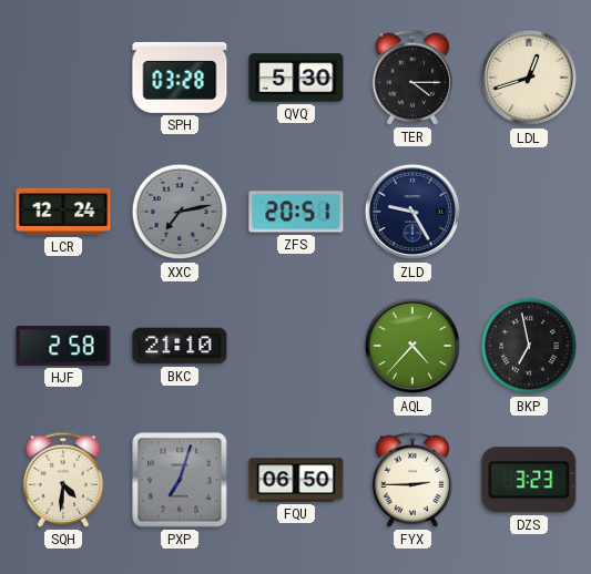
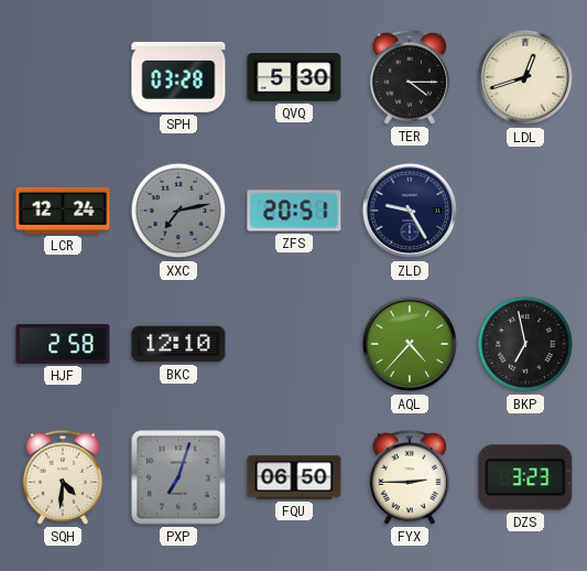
BKC: 21:10 -> 12:10
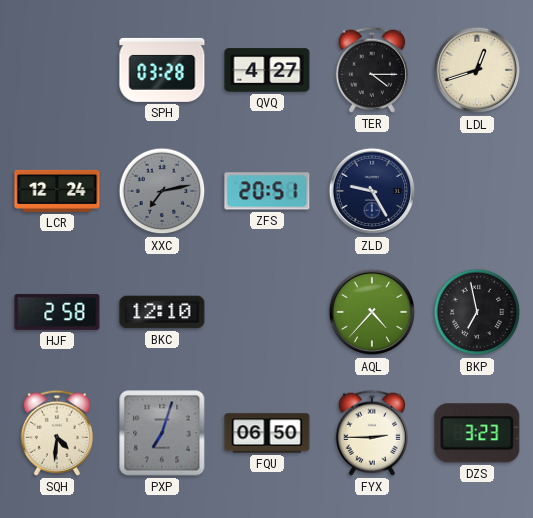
QVQ: 5:30 -> 4:27
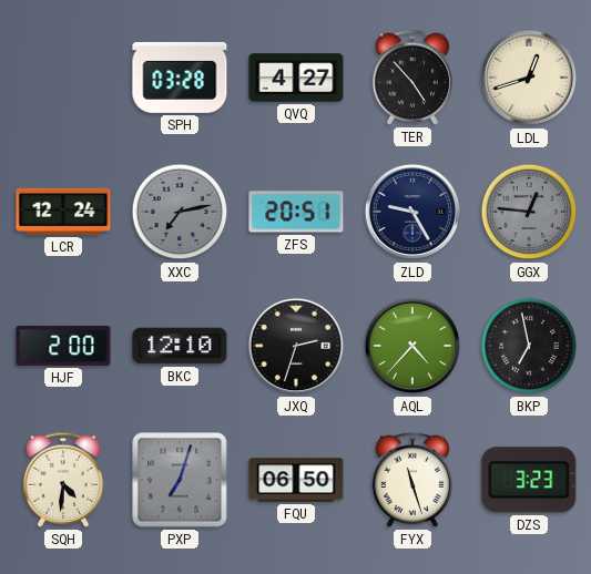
TER: 4:15 -> 4:53
GGX: none -> 12:46
HJF: 2:58 -> 2:00
JXQ: none -> 2:33
FYX: 2:45 -> 11:27
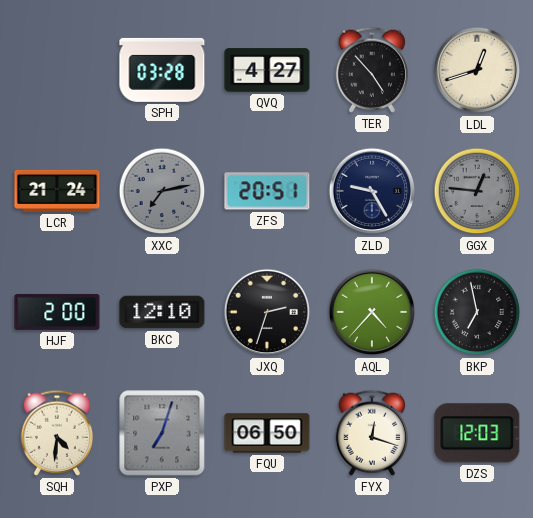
LCR: 12:24 -> 21:24
FYX: 11:27 -> 12:18
DZS: 3:23 -> 12:03
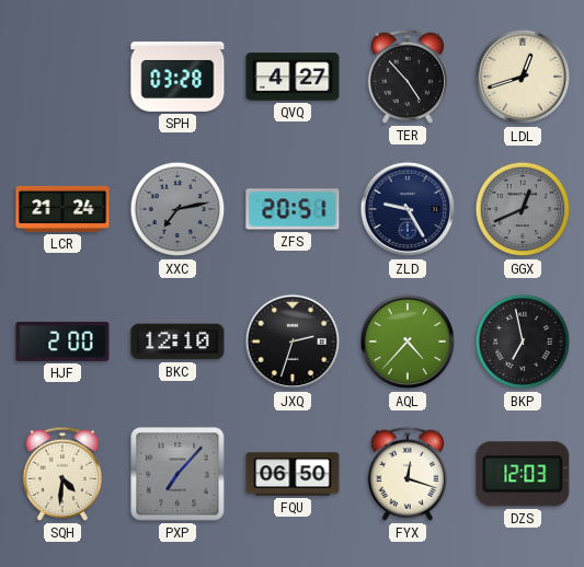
GGX: 12:46 -> 12:41
PXP: 7:03 -> 7:07
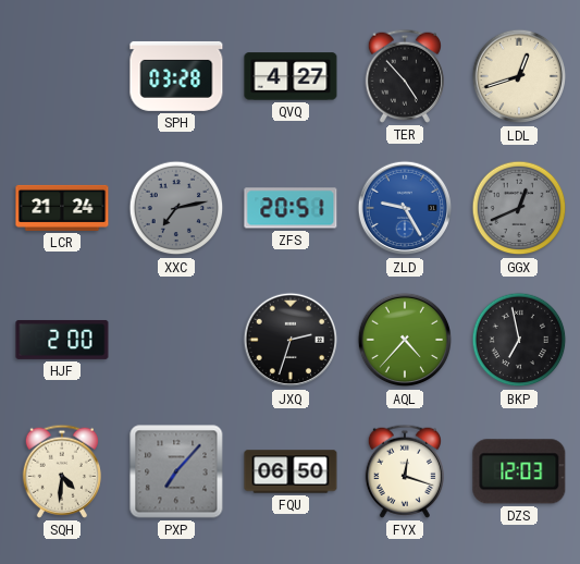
ZLD dial: navy -> blue
BKC: 12:10 -> none
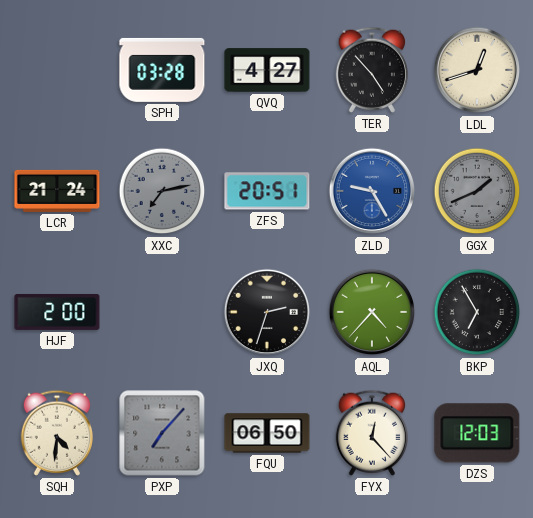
GGX: 12:41 -> 1:41
BKP: 6:58 -> 6:55
FYX: 12:18 -> 12:23
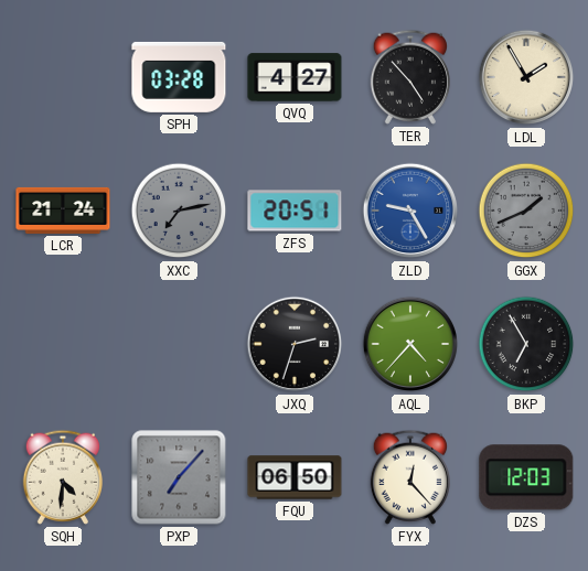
LDL: 12:42 -> 1:55
HJF: 2:00 -> none
